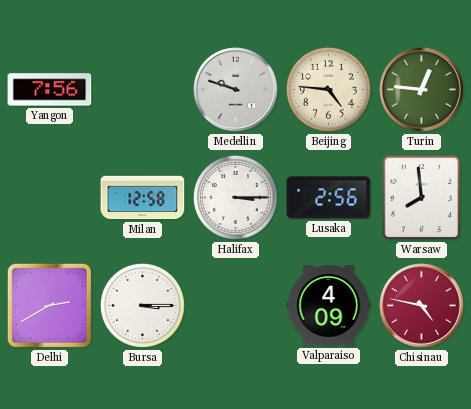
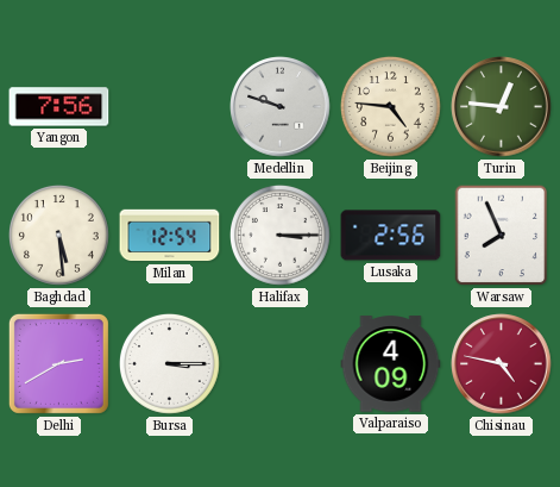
Baghdad: none -> 5:29
Milan: 12:58 -> 12:54
Warsaw: 7:59 -> 7:56
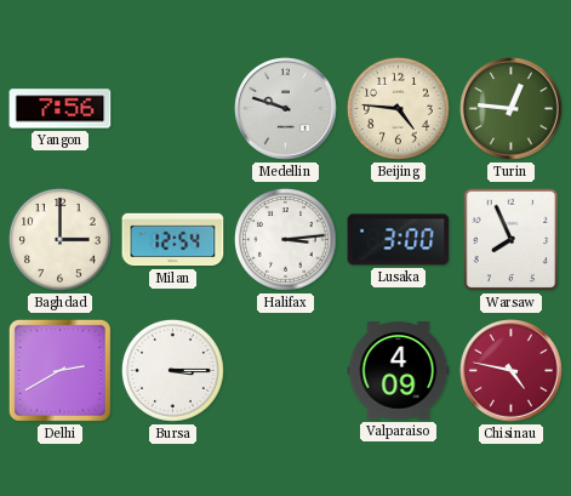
Baghdad: 5:29 -> 3:00
Halifax: 3:15 -> 3:14
Lusaka: 2:56 -> 3:00
